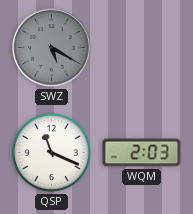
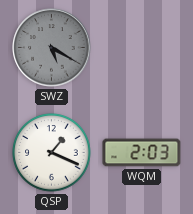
QSP: 11:19 -> 1:19
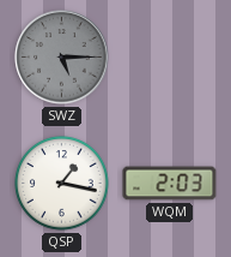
SWZ: 5:20 -> 5:15
QSP: 1:19 -> 1:17
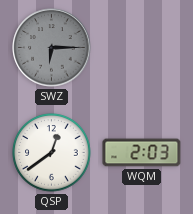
SWZ: 5:15 -> 6:15
QSP: 1:17 -> 12:39
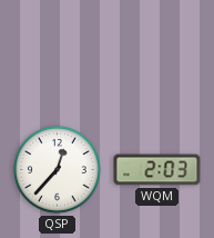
SWZ: 6:15 -> none
QSP: 12:39 -> 12:37
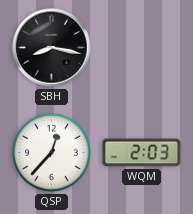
SBH: none -> 8:17
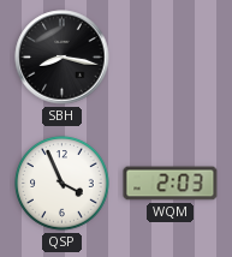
QSP: 12:37 -> 3:56
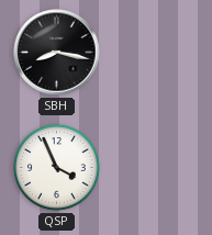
WQM: 2:03 -> none
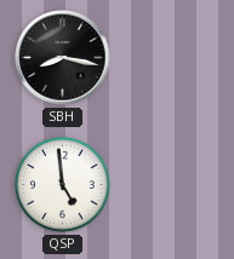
QSP: 3:56 -> 4:59
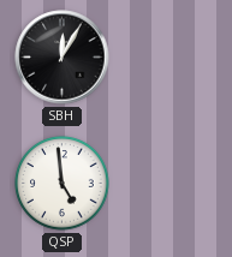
SBH: 8:17 -> 12:05
